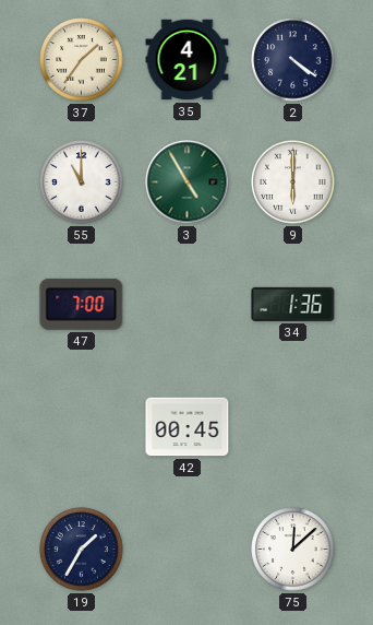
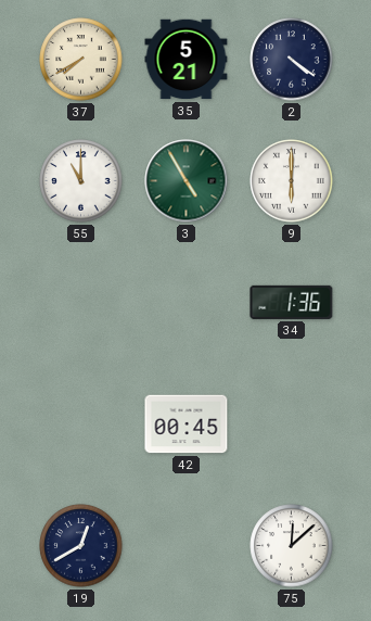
37: 1:36 -> 7:40
35: 4:21 -> 5:21
47: 7:00 -> none
19: 1:35 -> 12:40
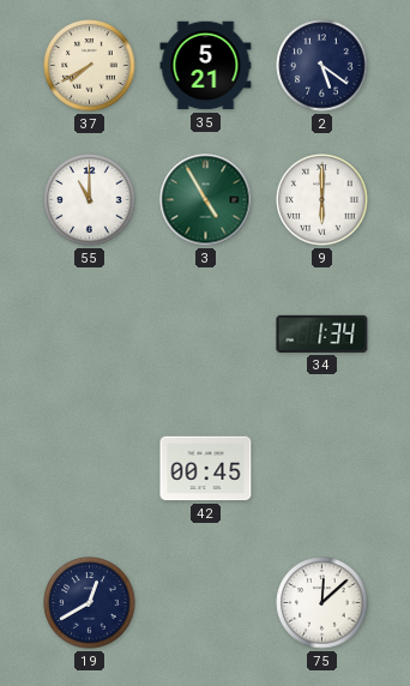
2: 4:21 -> 5:21
34: 1:36 -> 1:34
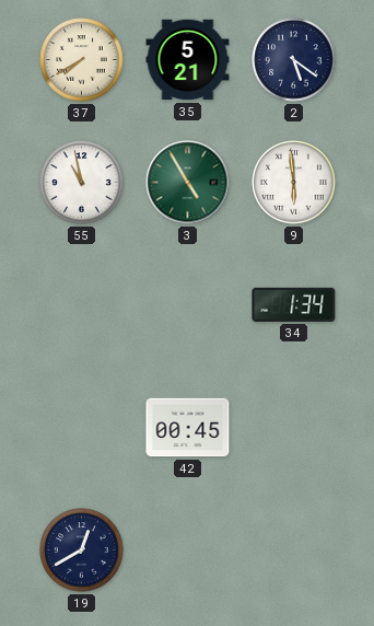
55: 11:00 -> 10:58
9: 6:00 -> 5:59
75: 12:08 -> none
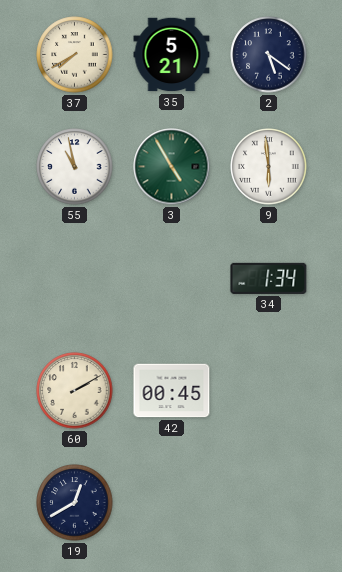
60: none -> 2:10
